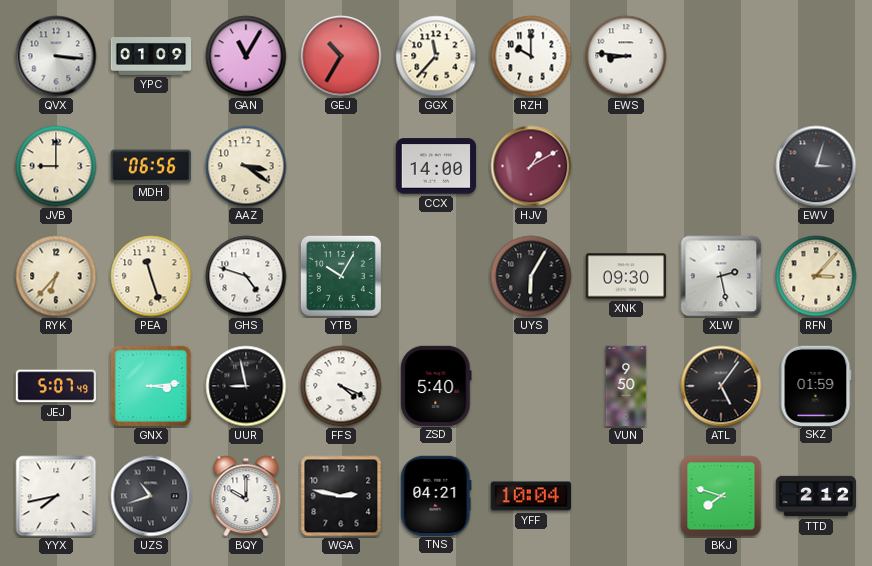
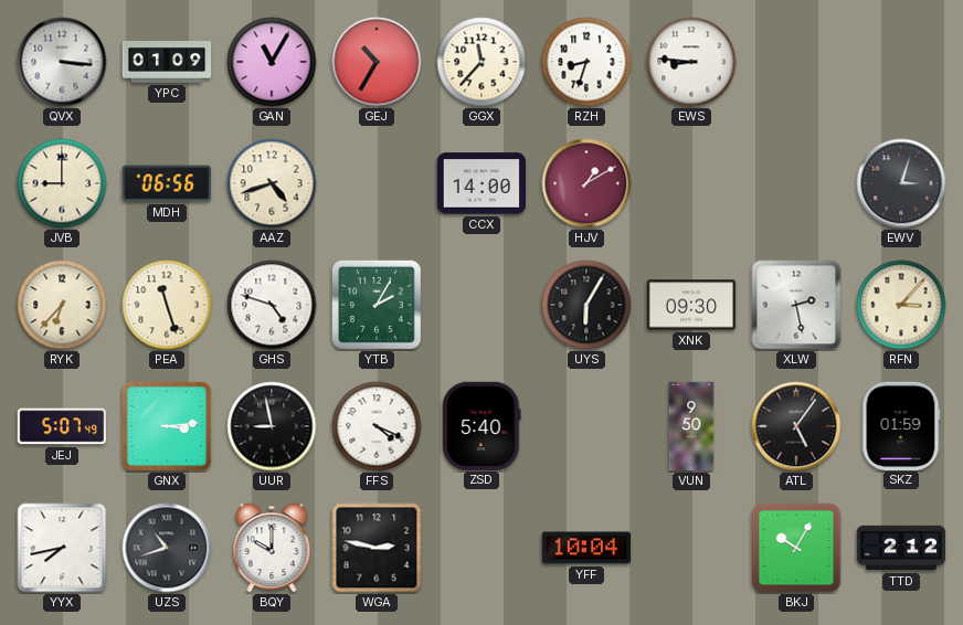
RZH: 10:00 -> 8:33
AAZ: 3:21 -> 4:42
YTB: 10:05 -> 2:05
TNS: 04:21 -> none
BKJ: 7:48 -> 10:05
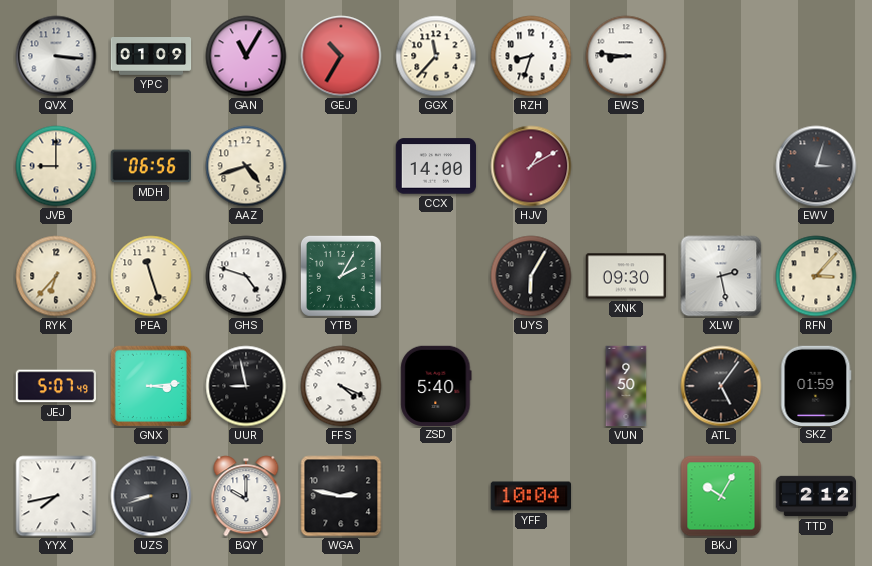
UZS: 10:42 -> 8:42
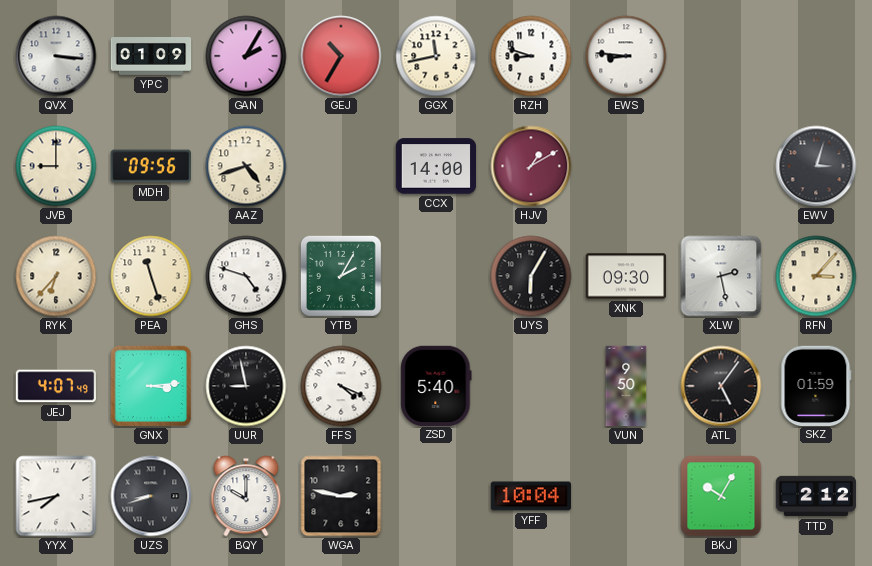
GAN: 11:05 -> 2:05
GGX: 11:37 -> 11:43
RZH: 8:33 -> 8:48
MDH: 06:56 -> 09:56
JEJ: 5:07 -> 4:07
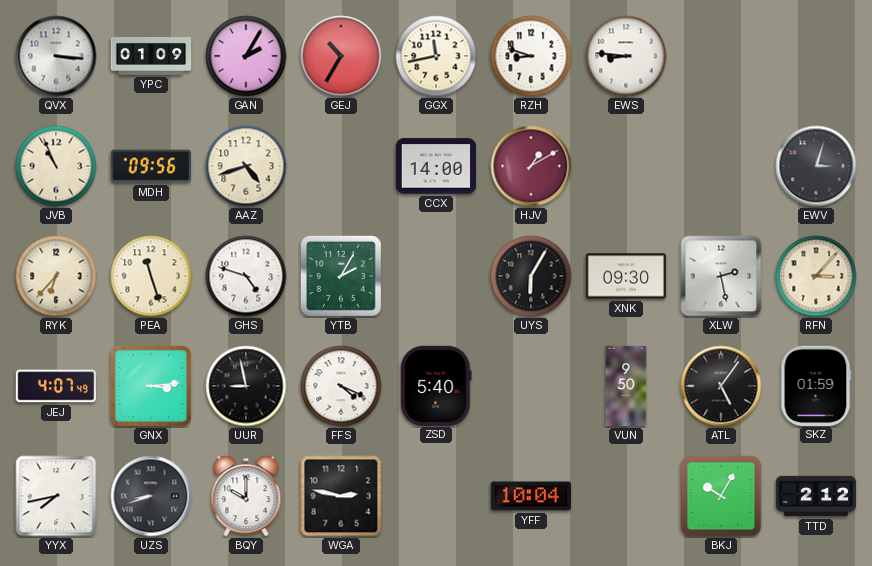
JVB: 9:00 -> 10:56
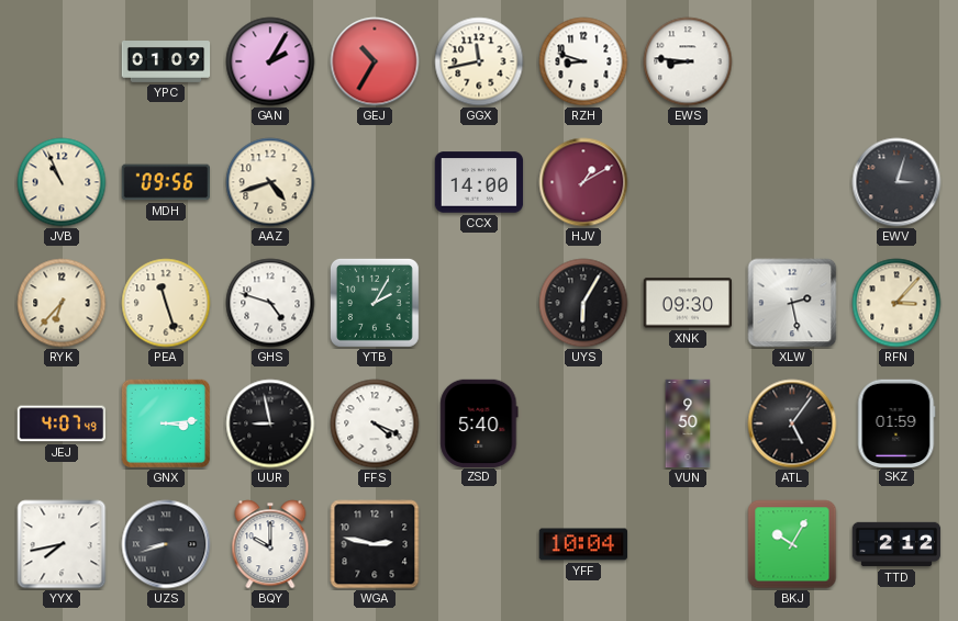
QVX: 3:16 -> none
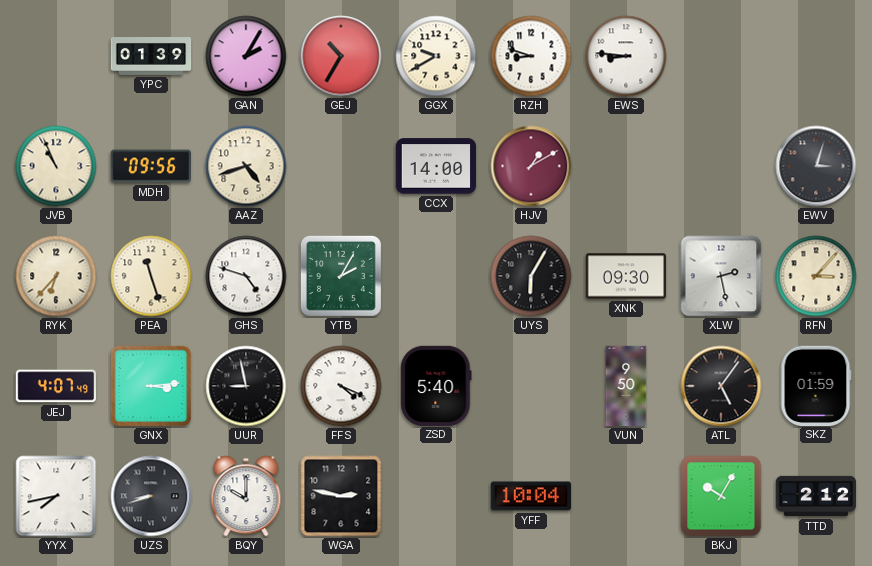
YPC: 01:09 -> 01:39
GGX: 11:43 -> 9:40
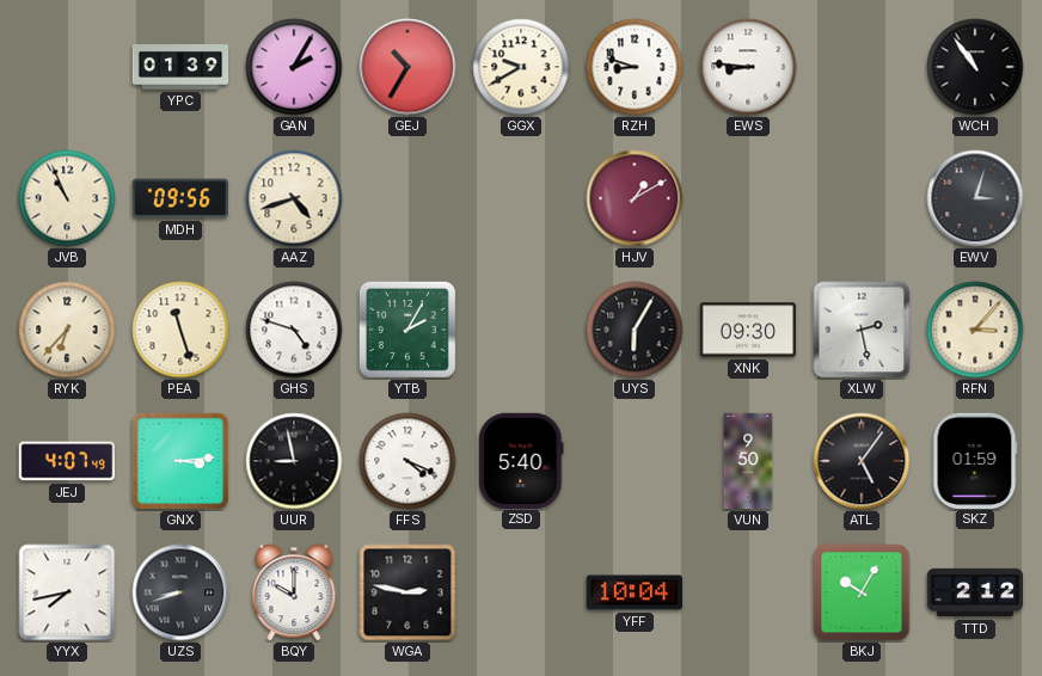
WCH: none -> 10:54
CCX: 14:00 -> none
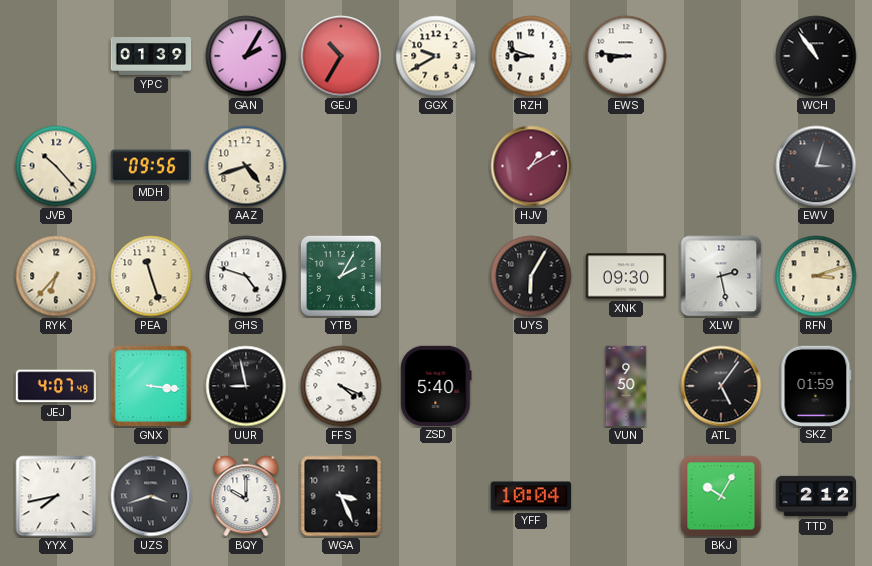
JVB: 10:56 -> 10:23
RFN: 3:07 -> 3:12
GNX: 3:14 -> 3:16
UZS: 8:42 -> 3:42
WGA: 2:47 -> 3:26
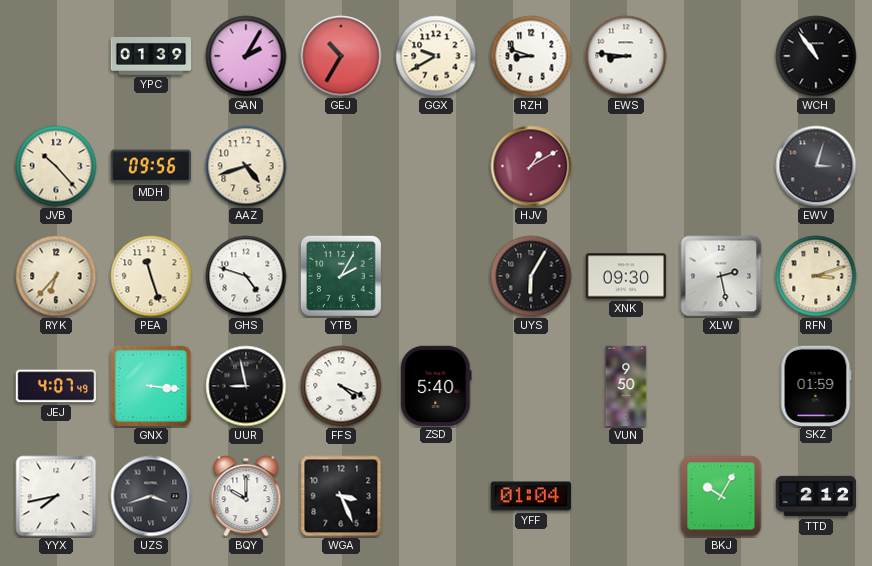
ATL: 5:06 -> none
YFF: 10:04 -> 01:04
